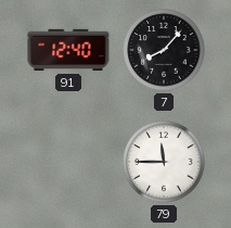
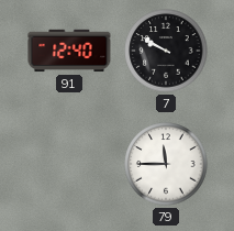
7: 8:07 -> 9:50
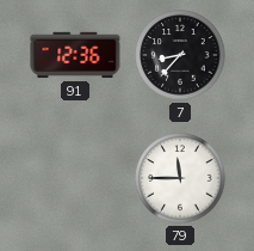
91: 12:40 -> 12:36
7: 9:50 -> 8:37
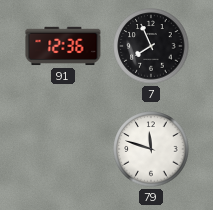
7: 8:37 -> 7:56
79: 11:45 -> 11:48
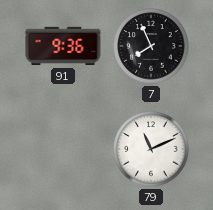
91: 12:36 -> 9:36
79: 11:48 -> 11:11
